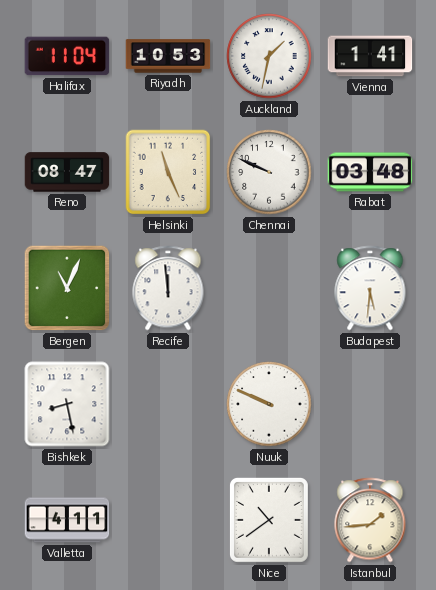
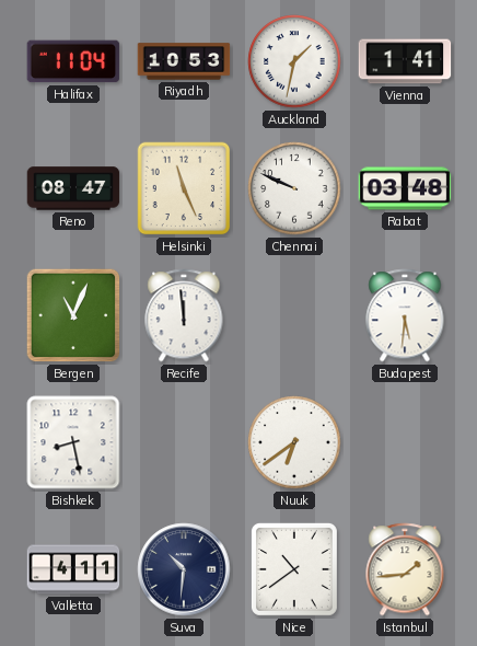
Nuuk: 9:49 -> 6:39
Suva: none -> 10:31
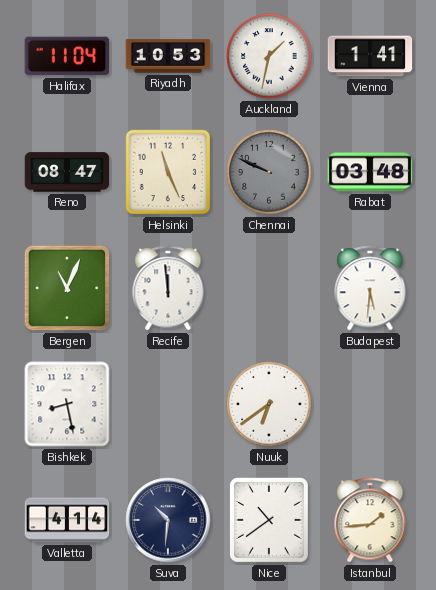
Chennai dial: white -> grey
Valletta: 4:11 -> 4:14
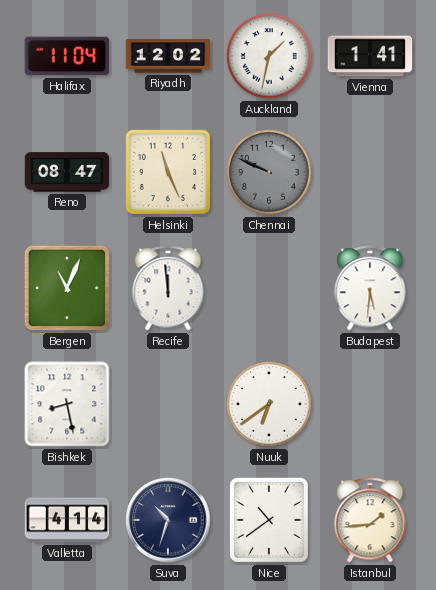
Riyadh: 10:53 -> 12:02
Rabat: 03:48 -> none
Suva: 10:31 -> 10:33
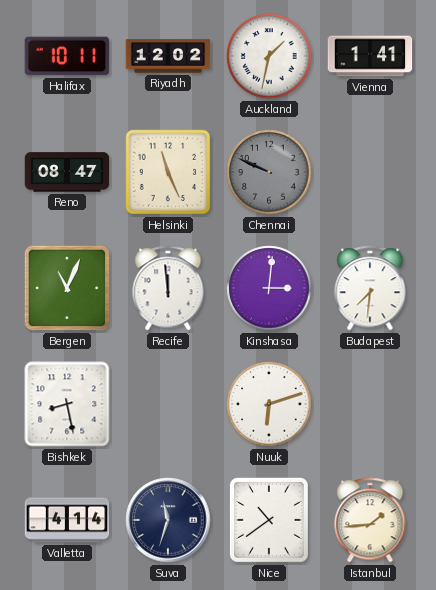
Halifax: 11:04 -> 10:11
Kinshasa: none -> 3:01
Budapest: 5:31 -> 7:31
Nuuk: 6:39 -> 6:12
Suva: 10:33 -> 11:33
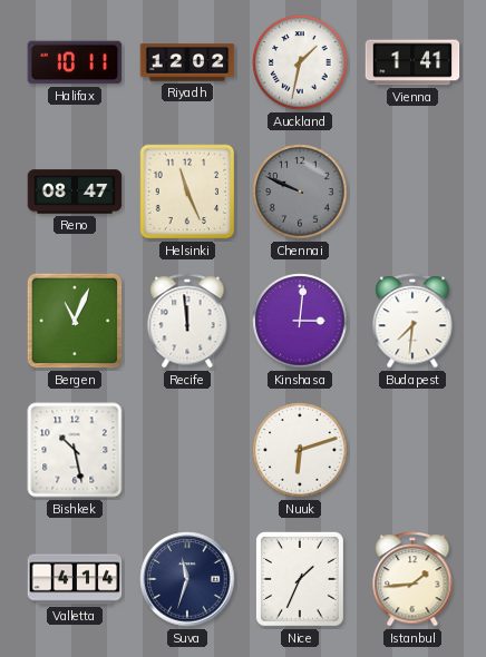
Bishkek: 8:28 -> 10:28
Nice: 10:39 -> 1:34
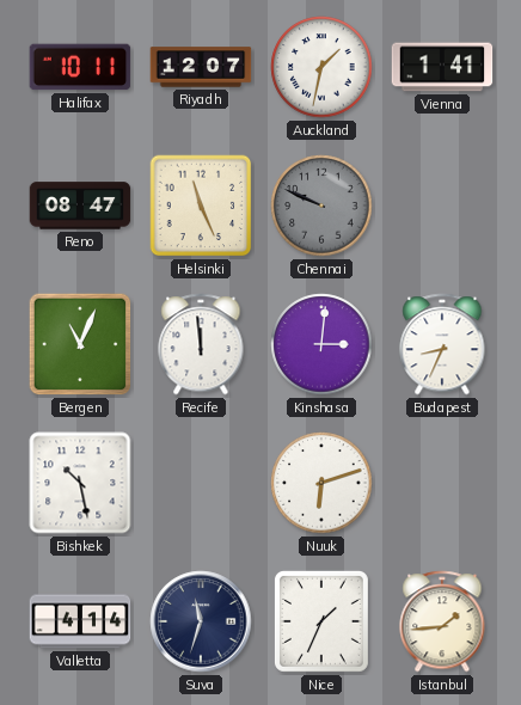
Riyadh: 12:02 -> 12:07
Budapest: 7:31 -> 8:34
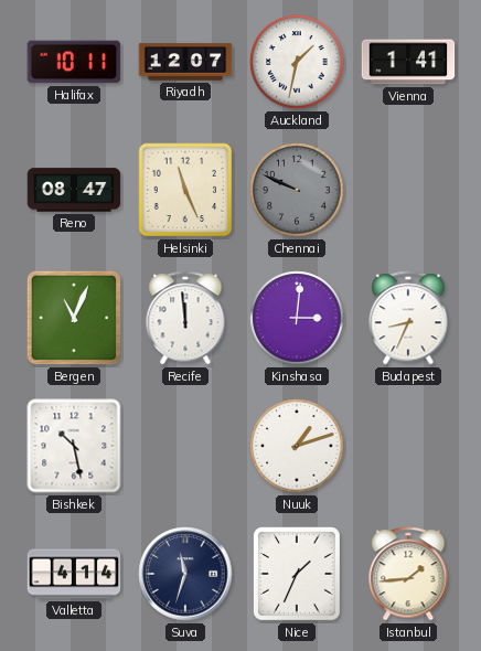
Nuuk: 6:12 -> 1:12
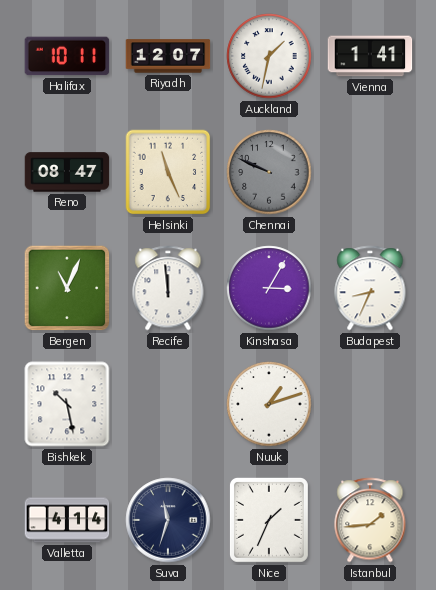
Kinshasa: 3:01 -> 3:05
